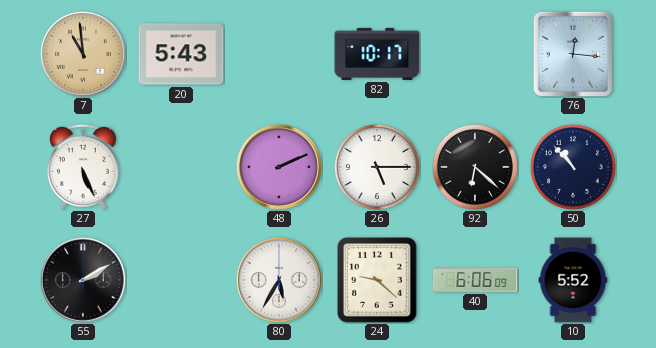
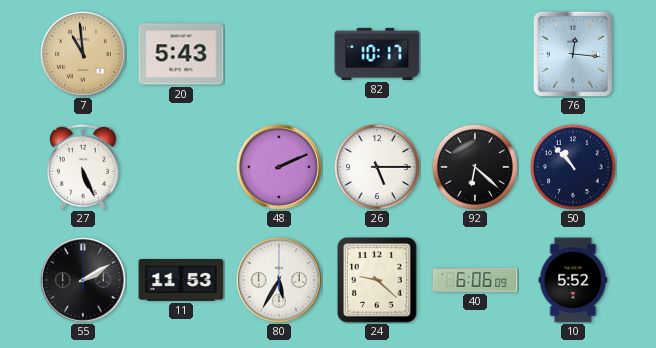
11: none -> 11:53
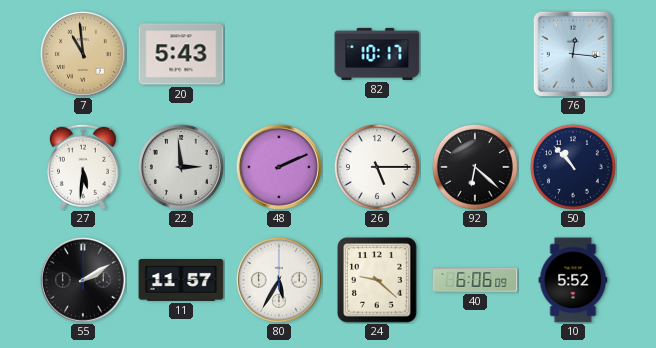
27: 5:26 -> 5:31
22: none -> 2:59
11: 11:53 -> 11:57
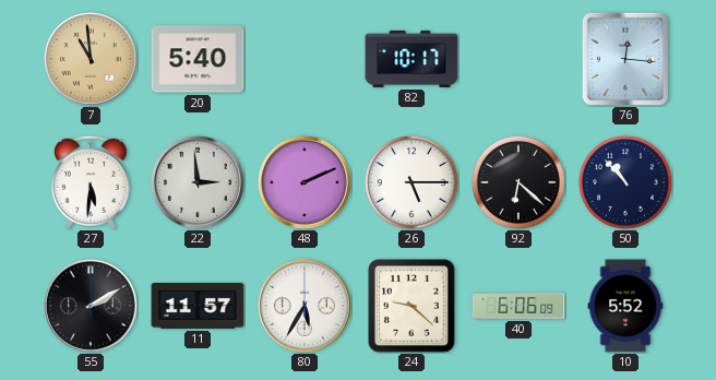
20: 5:43 -> 5:40
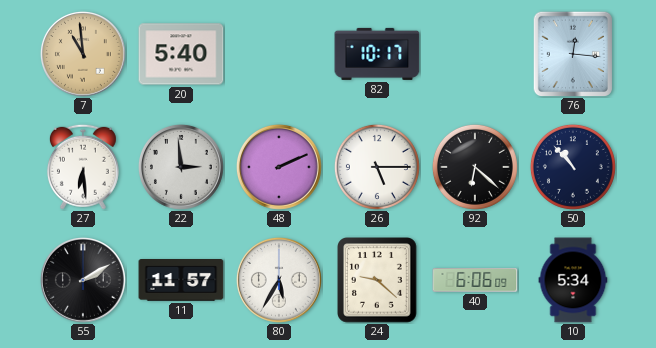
27: 5:31 -> 6:29
10: 5:52 -> 5:34
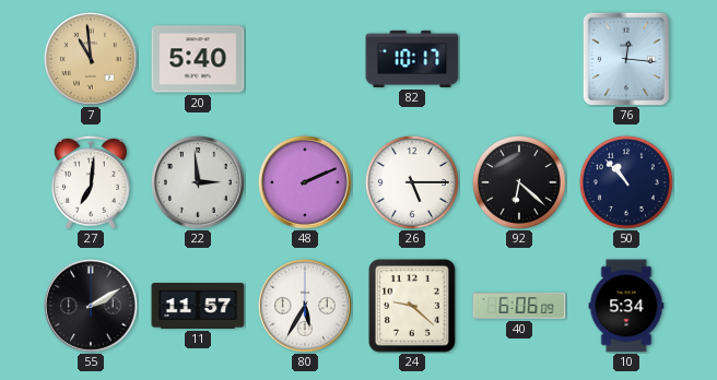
27: 6:29 -> 7:01
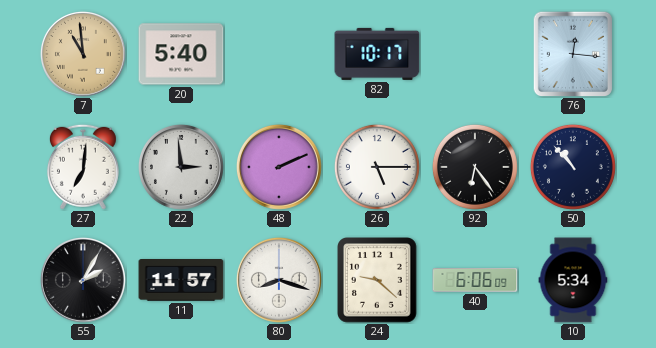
92: 6:22 -> 6:24
55: 2:10 -> 2:05
80: 5:35 -> 8:18
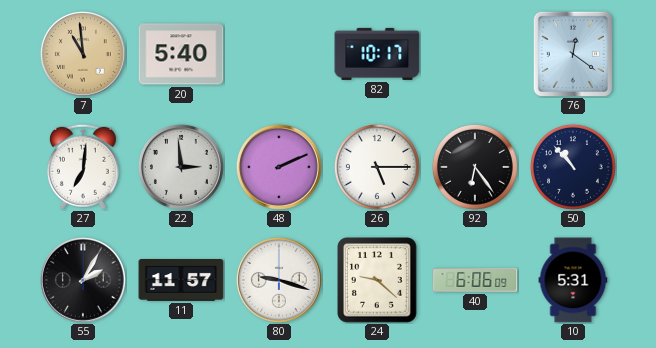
76: 12:16 -> 12:21
80: 8:18 -> 9:18
10: 5:34 -> 5:31
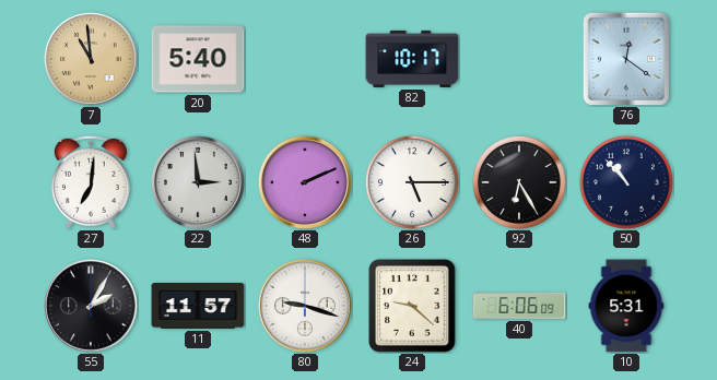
92: 6:24 -> 6:25
